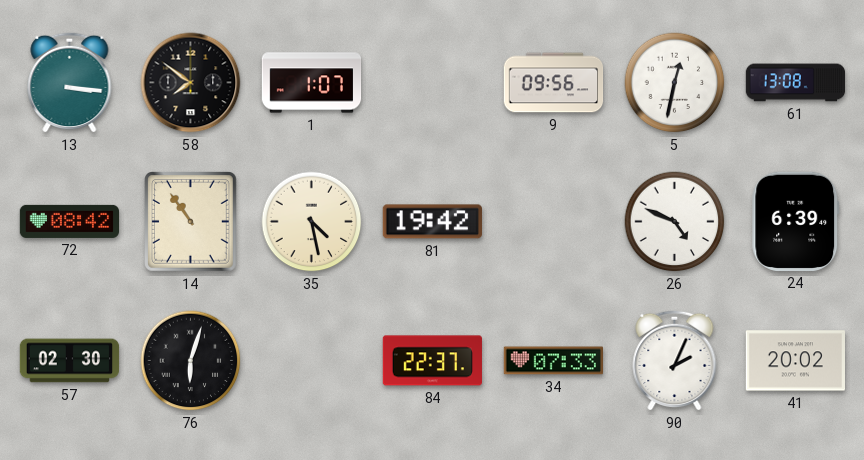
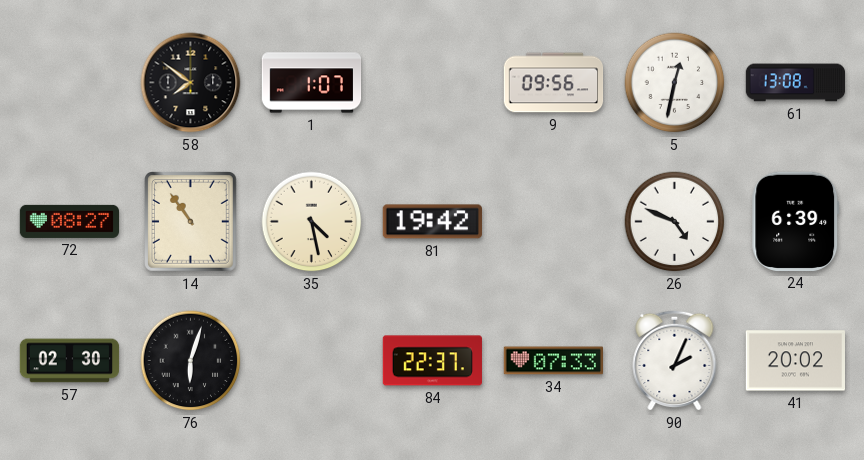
13: 3:16 -> none
72: 08:42 -> 08:27
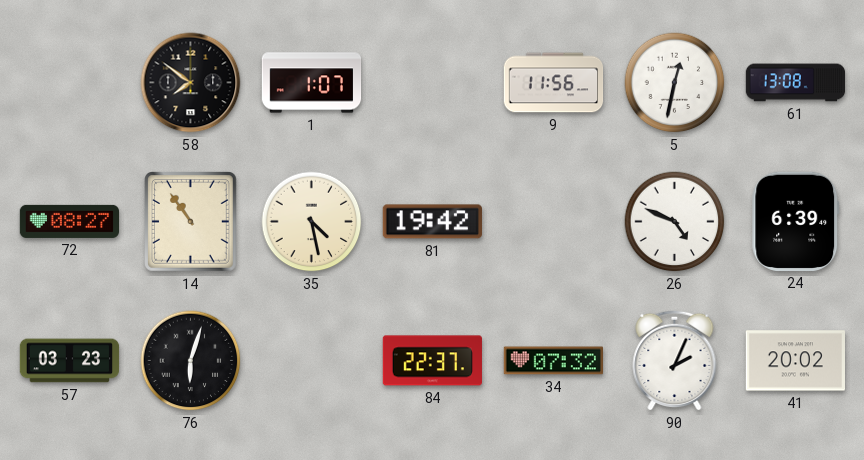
9: 09:56 -> 11:56
57: 02:30 -> 03:23
34: 07:33 -> 07:32
